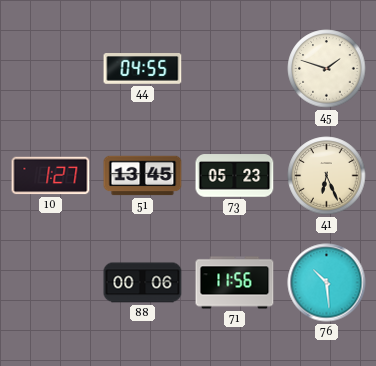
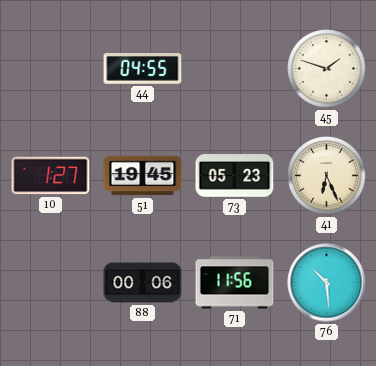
51: 13:45 -> 19:45
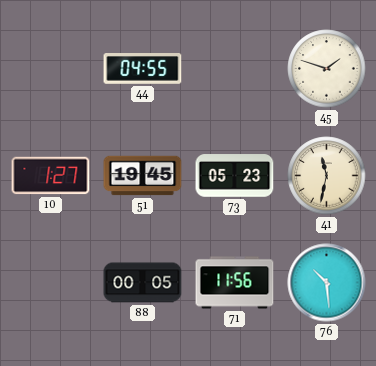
41: 6:26 -> 11:32
88: 00:06 -> 00:05
